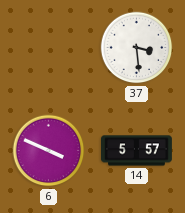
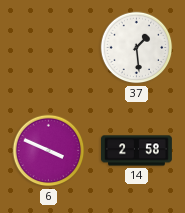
37: 3:29 -> 1:29
14: 5:57 -> 2:58
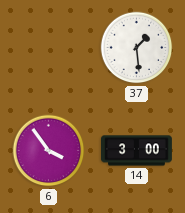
6: 3:49 -> 3:54
14: 2:58 -> 3:00
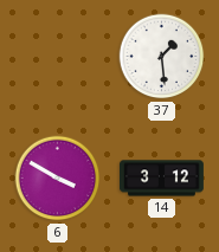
6: 3:54 -> 3:50
14: 3:00 -> 3:12
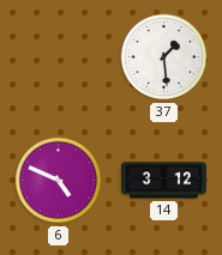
6: 3:50 -> 4:49
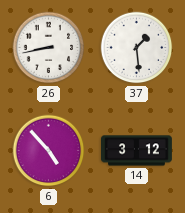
26: none -> 8:43
6: 4:49 -> 4:53
